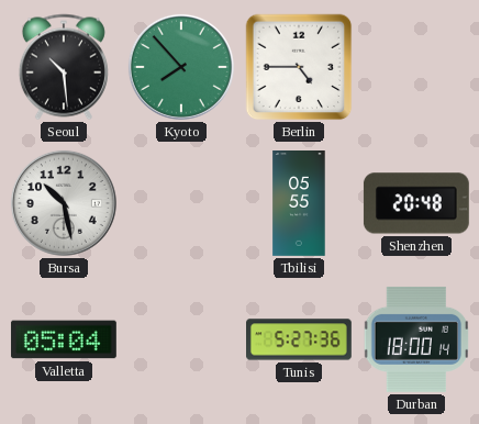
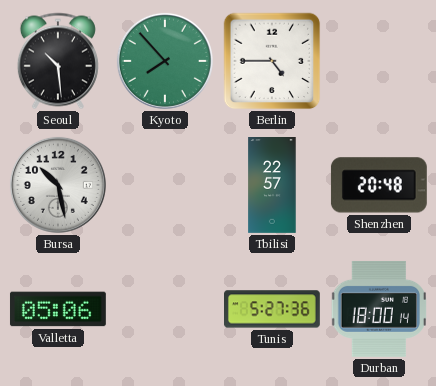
Tbilisi: 05:55 -> 22:57
Valletta: 05:04 -> 05:06
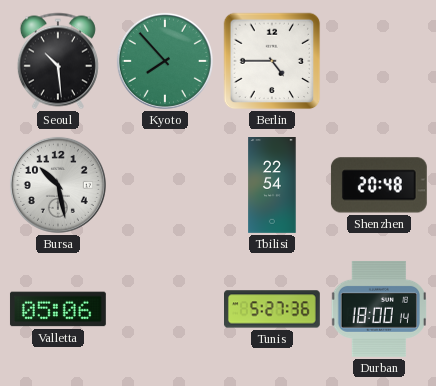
Tbilisi: 22:57 -> 22:54
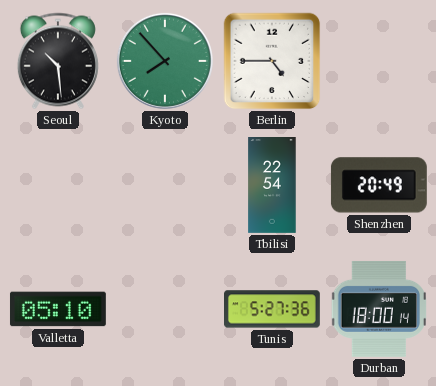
Bursa: 10:28 -> none
Shenzhen: 20:48 -> 20:49
Valletta: 05:06 -> 05:10
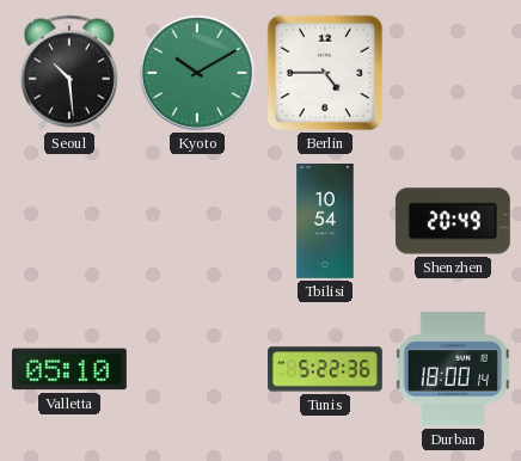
Kyoto: 7:53 -> 10:10
Tbilisi: 22:54 -> 10:54
Tunis: 5:27 -> 5:22
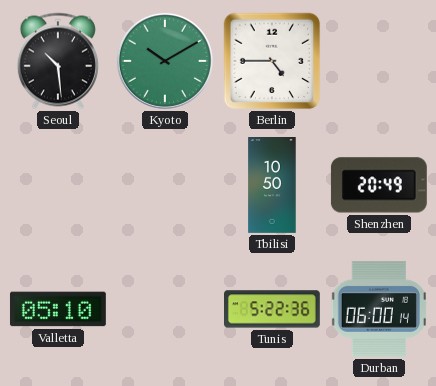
Tbilisi: 10:54 -> 10:50
Durban: 18:00 -> 06:00
